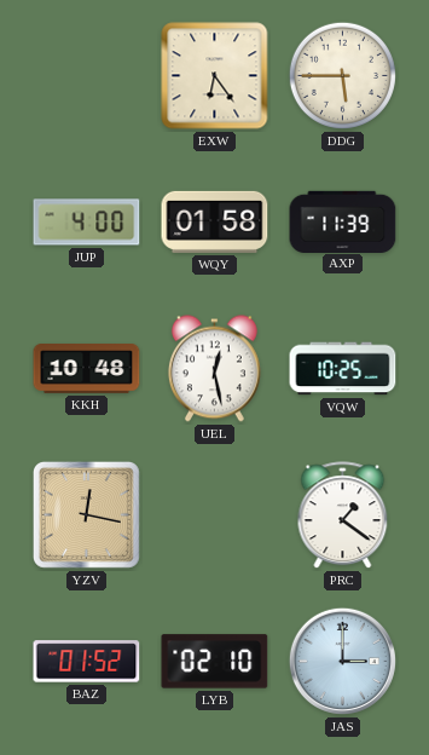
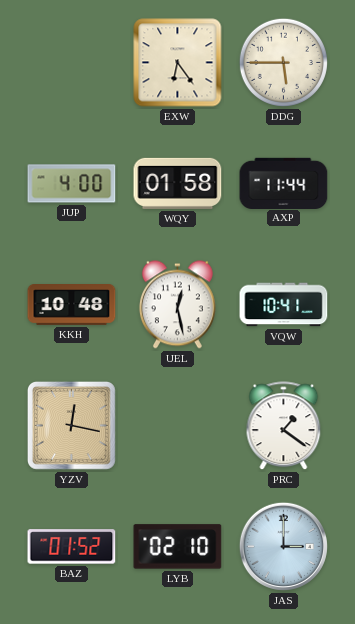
AXP: 11:39 -> 11:44
VQW: 10:25 -> 10:41
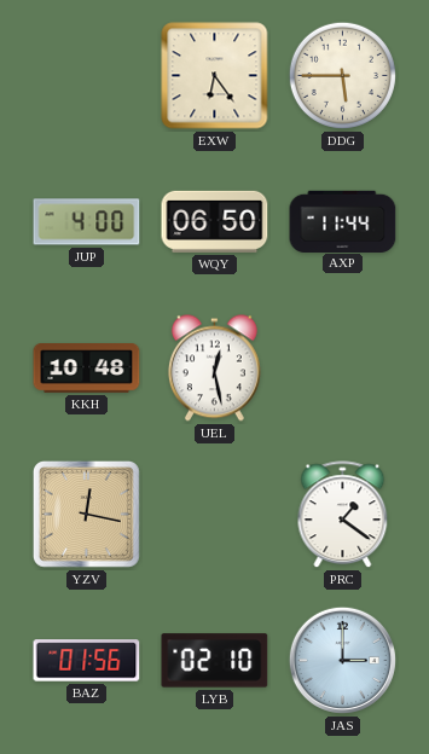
WQY: 01:58 -> 06:50
VQW: 10:41 -> none
BAZ: 01:52 -> 01:56
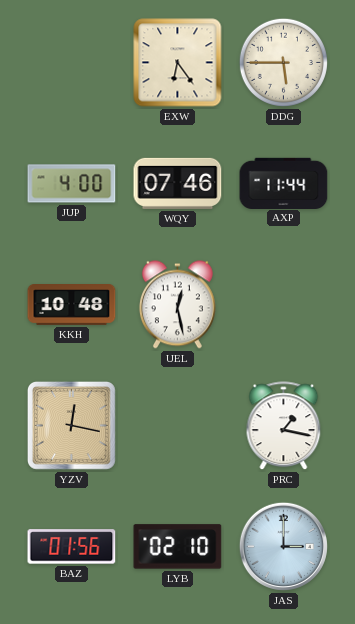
WQY: 06:50 -> 07:46
PRC: 1:21 -> 1:17
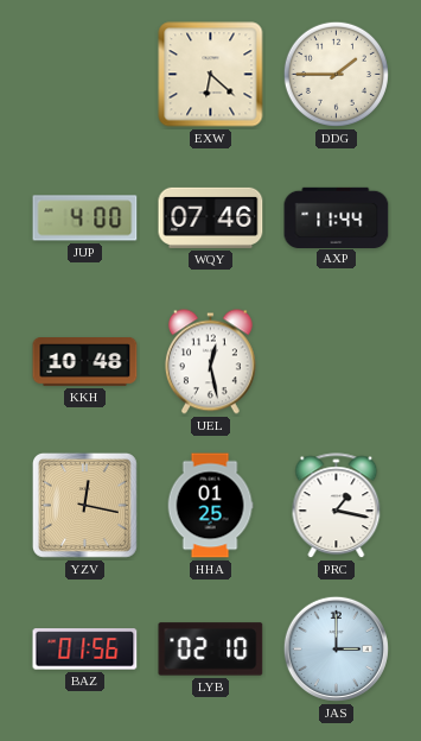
EXW: 6:24 -> 6:22
DDG: 5:45 -> 1:45
HHA: none -> 01:25
